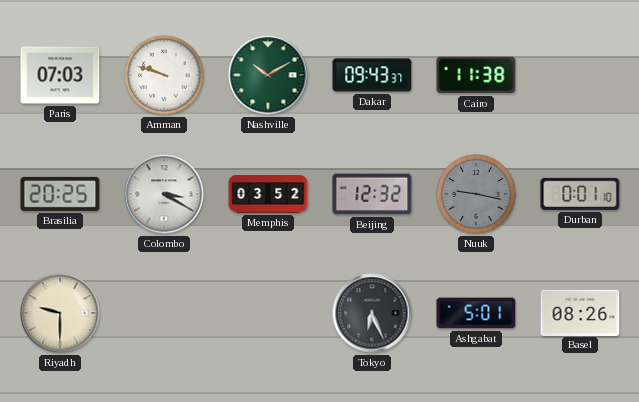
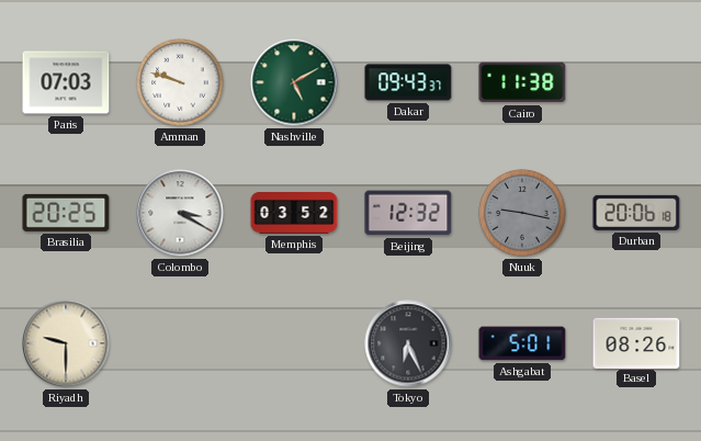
Nashville: 10:10 -> 5:10
Durban: 0:01 -> 20:06
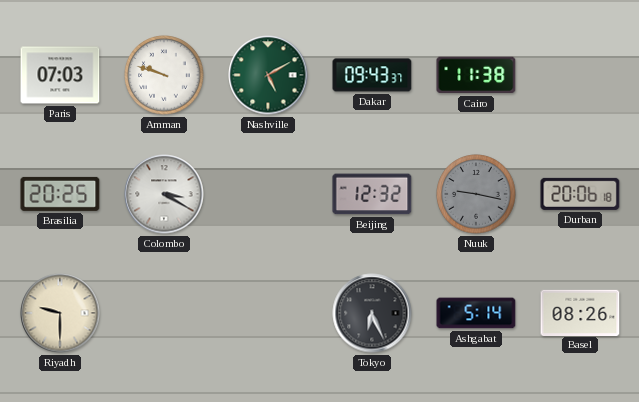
Memphis: 03:52 -> none
Ashgabat: 5:01 -> 5:14
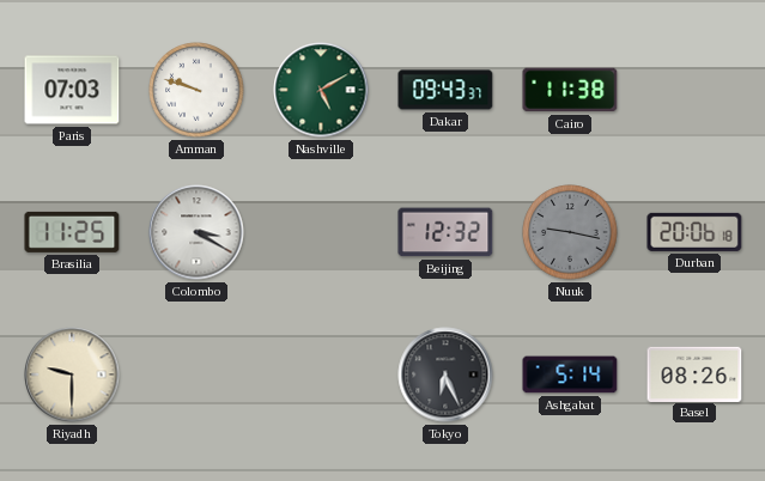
Brasilia: 20:25 -> 11:25
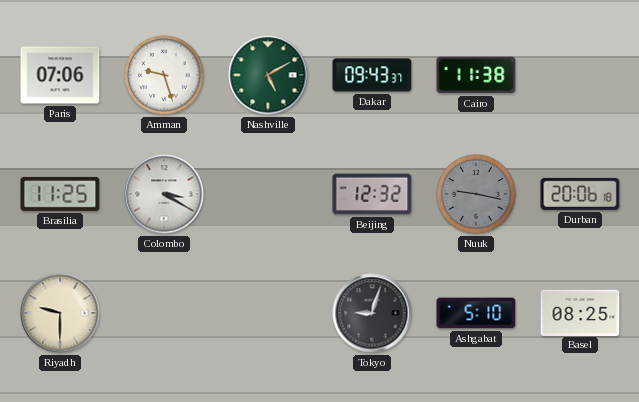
Paris: 07:03 -> 07:06
Amman: 9:48 -> 9:27
Tokyo: 6:26 -> 9:03
Ashgabat: 5:14 -> 5:10
Basel: 08:26 -> 08:25
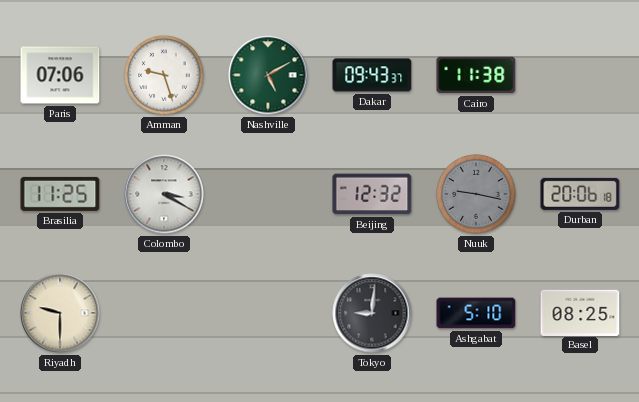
Tokyo: 9:03 -> 9:01
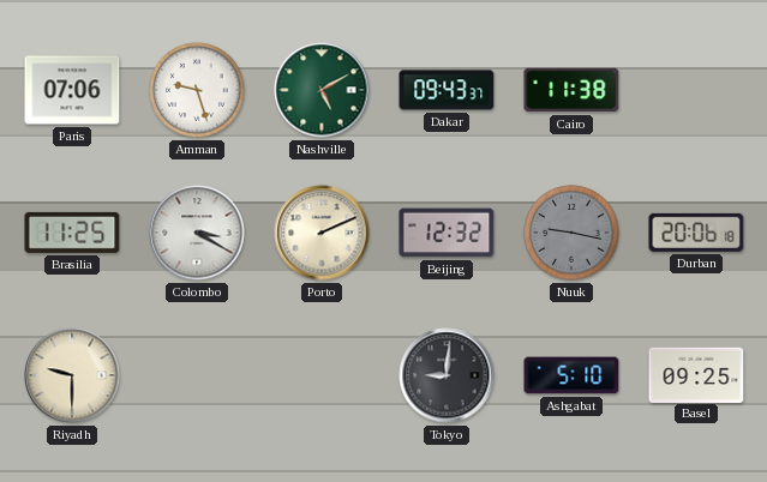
Porto: none -> 2:11
Basel: 08:25 -> 09:25
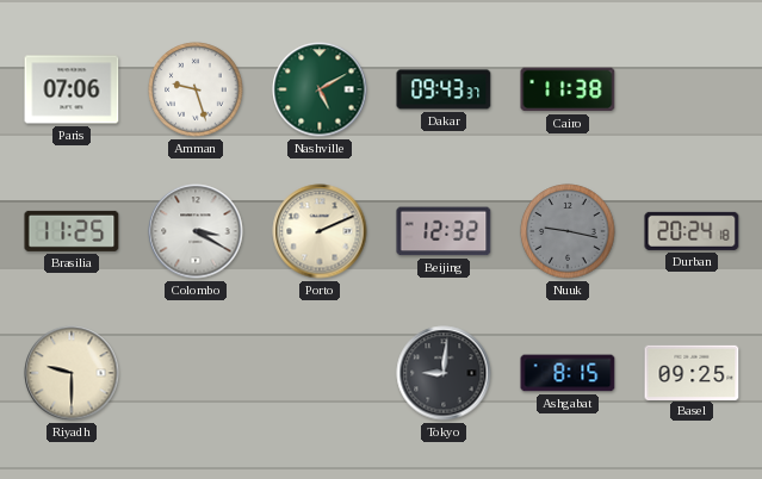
Durban: 20:06 -> 20:24
Ashgabat: 5:10 -> 8:15
